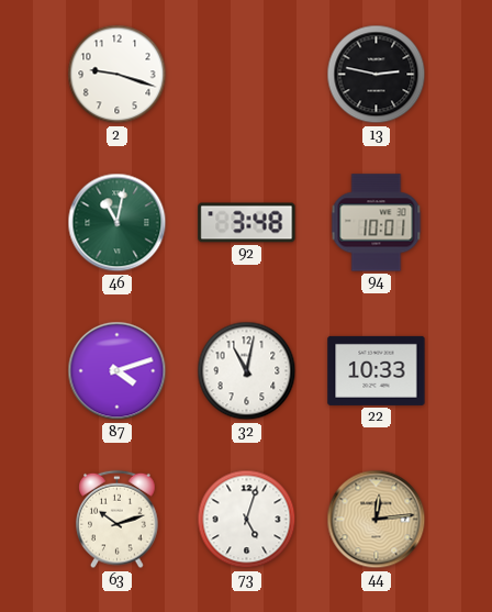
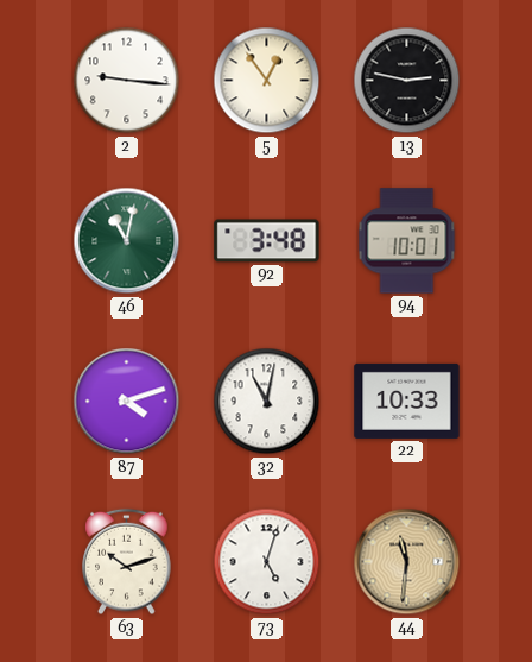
2: 9:18 -> 9:16
5: none -> 12:54
44: 12:14 -> 11:31
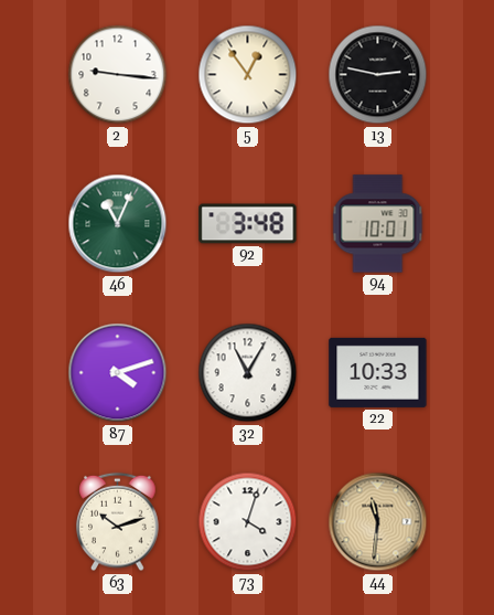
46: 11:02 -> 11:04
32: 11:02 -> 11:05
73: 5:03 -> 4:03
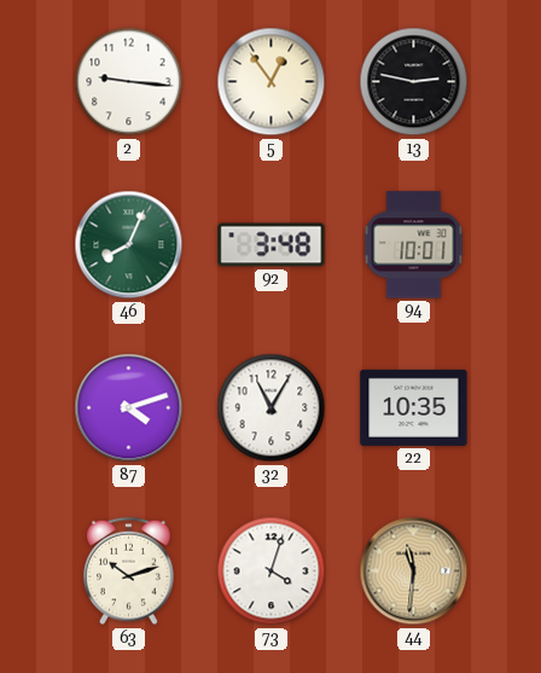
46: 11:04 -> 8:04
22: 10:33 -> 10:35
